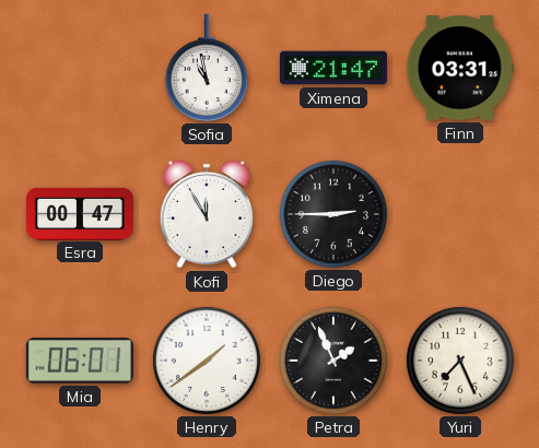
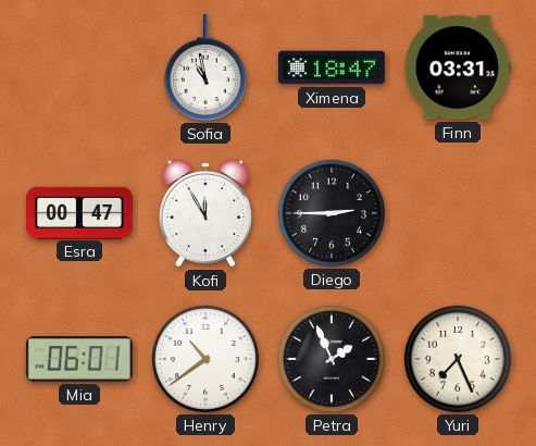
Ximena: 21:47 -> 18:47
Henry: 1:39 -> 10:39
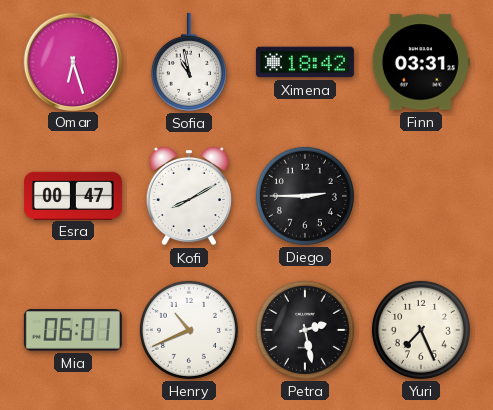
Omar: none -> 6:27
Ximena: 18:47 -> 18:42
Kofi: 11:55 -> 8:10
Henry: 10:39 -> 10:41
Petra: 1:56 -> 2:28
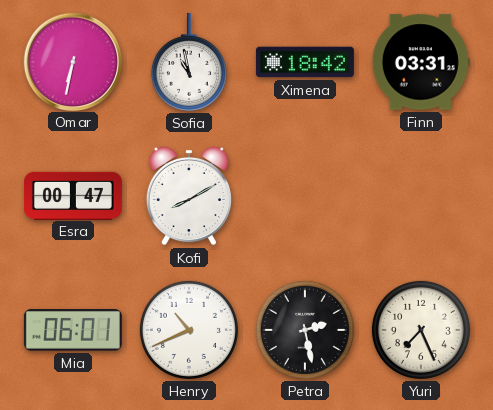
Omar: 6:27 -> 6:32
Diego: 2:45 -> none
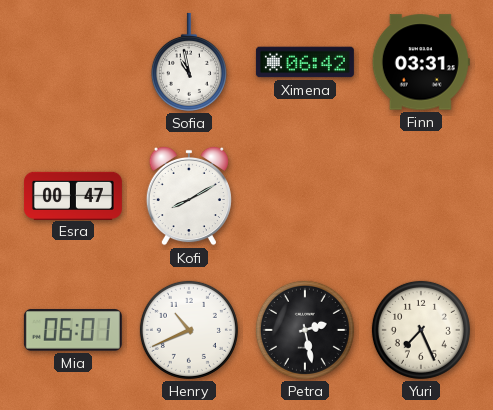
Omar: 6:32 -> none
Ximena: 18:42 -> 06:42
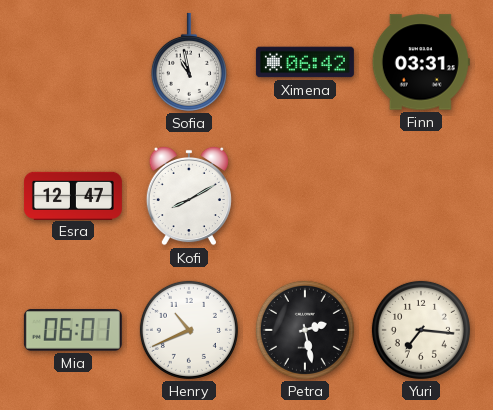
Esra: 00:47 -> 12:47
Yuri: 7:26 -> 7:16
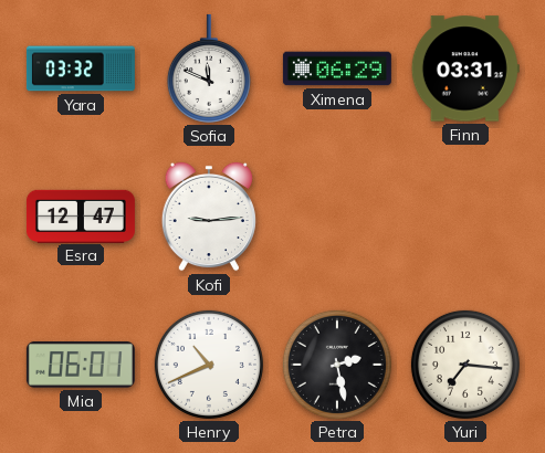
Yara: none -> 03:32
Sofia: 10:58 -> 11:49
Ximena: 06:42 -> 06:29
Kofi: 8:10 -> 9:14
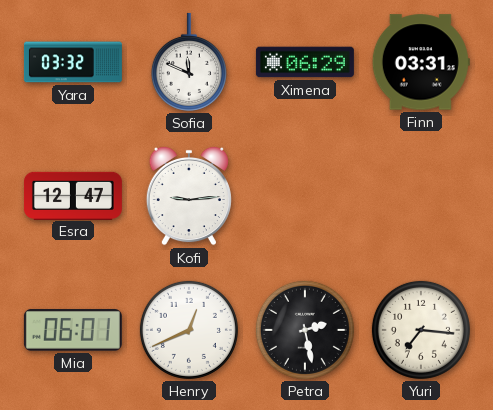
Henry: 10:41 -> 12:41
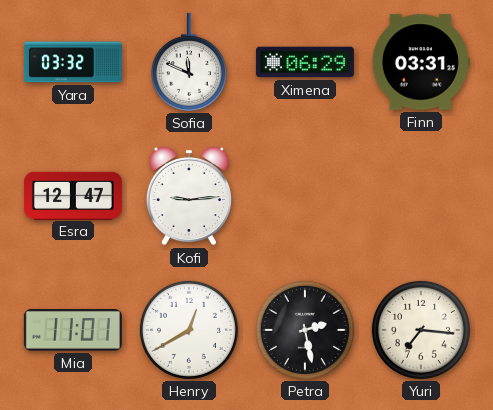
Mia: 06:01 -> 11:01
Henry: 12:41 -> 12:40
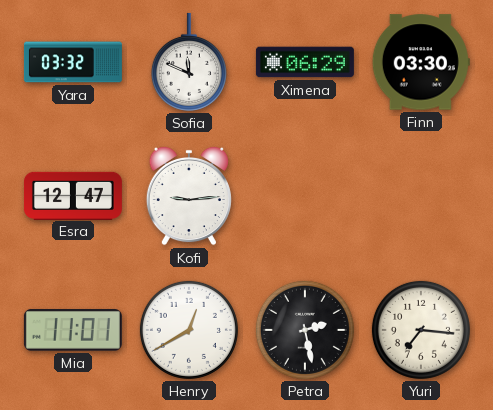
Finn: 03:31 -> 03:30
